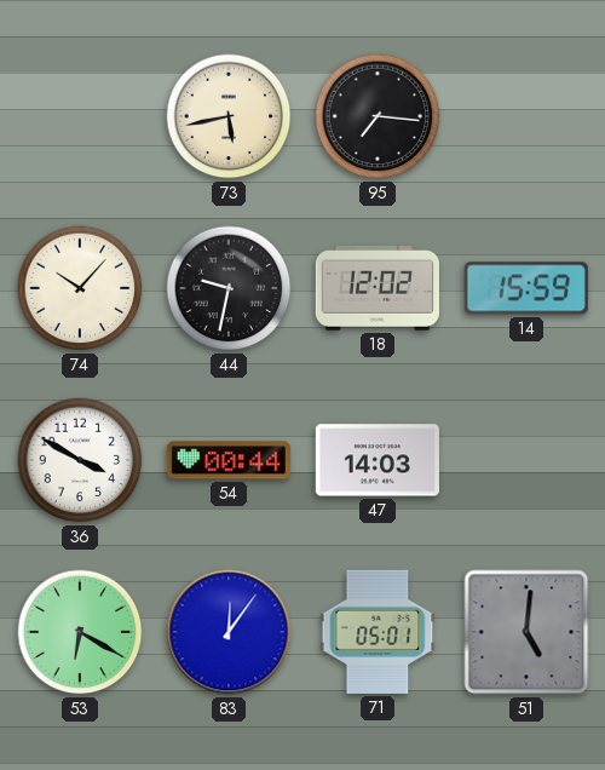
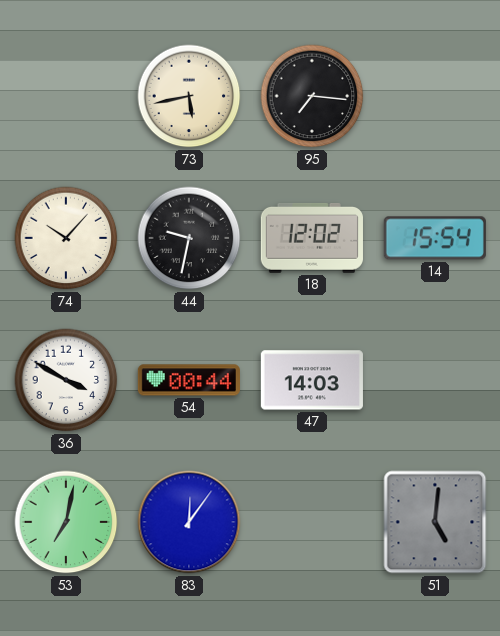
14: 15:59 -> 15:54
53: 6:20 -> 7:02
71: 05:01 -> none
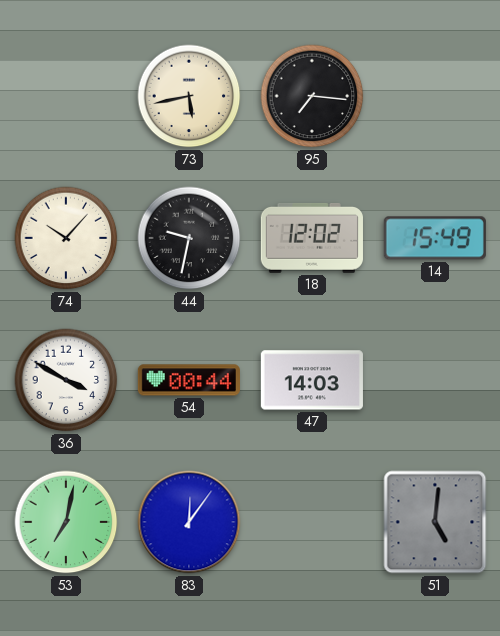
14: 15:54 -> 15:49
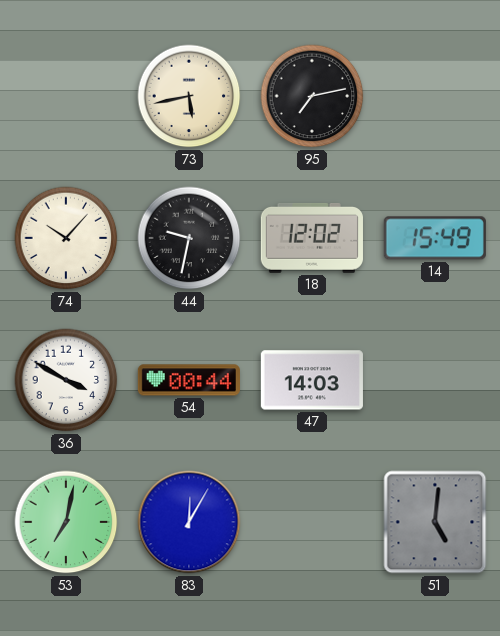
95: 7:16 -> 7:13
83: 12:06 -> 12:05
